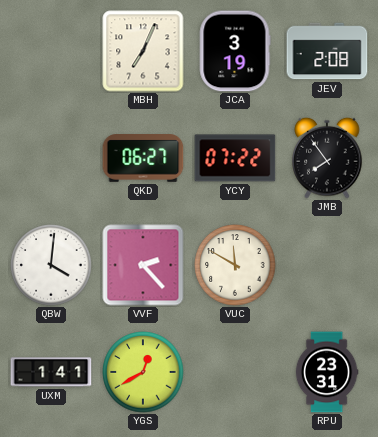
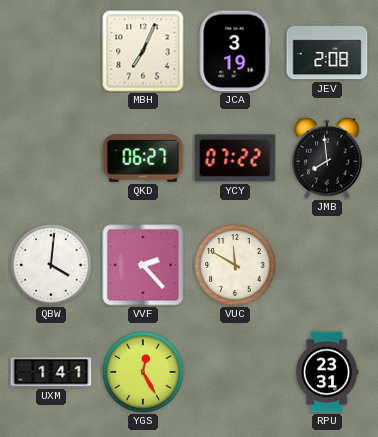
JMB: 7:54 -> 7:59
YGS: 12:40 -> 12:25
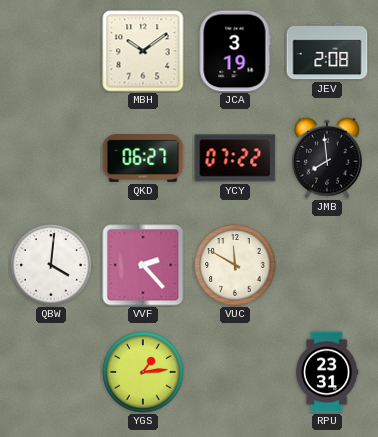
MBH: 7:04 -> 10:09
UXM: 1:41 -> none
YGS: 12:25 -> 1:14
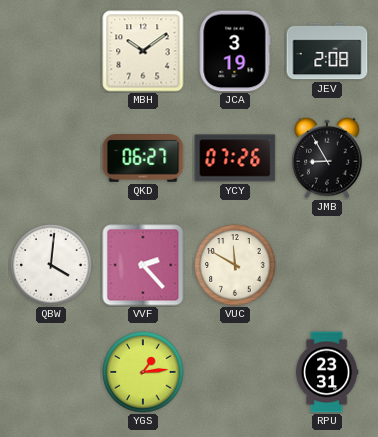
YCY: 07:22 -> 07:26
JMB: 7:59 -> 8:55
